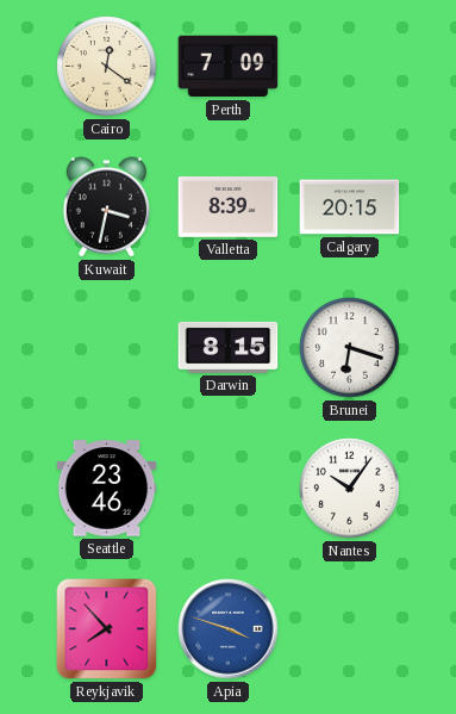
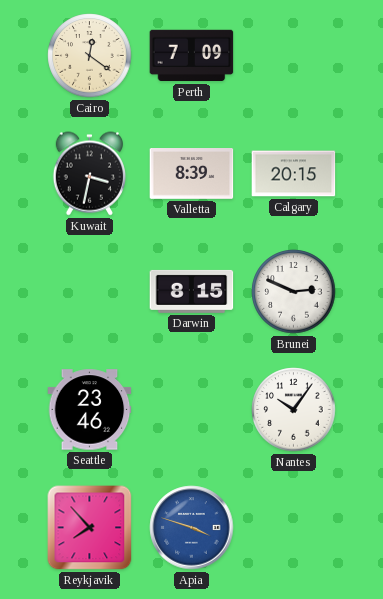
Brunei: 6:18 -> 2:49
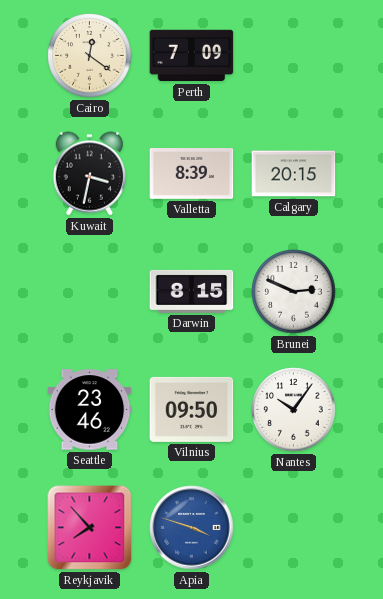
Vilnius: none -> 09:50
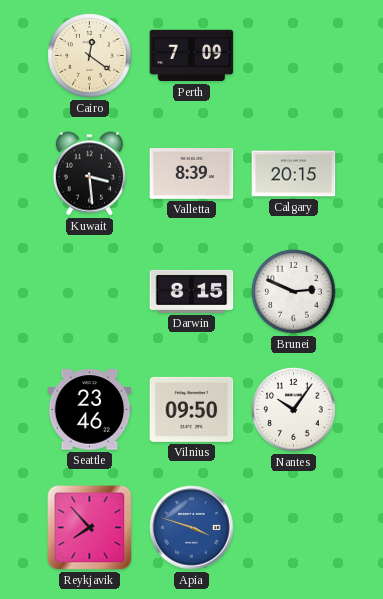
Kuwait: 3:32 -> 3:29
